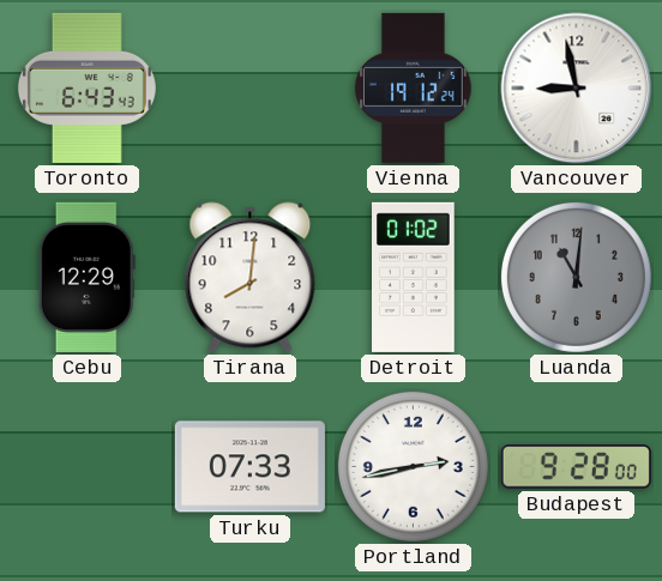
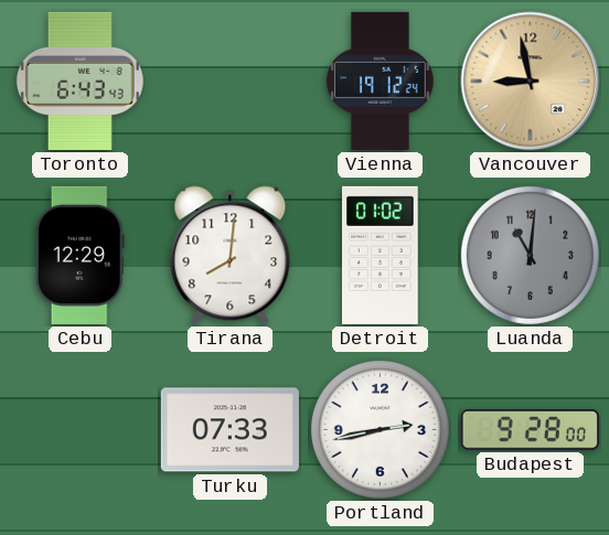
Vancouver dial: white -> champagne
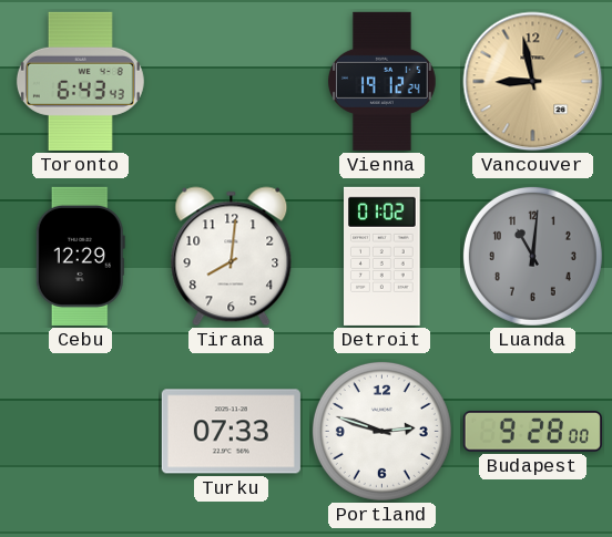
Portland: 2:43 -> 2:48
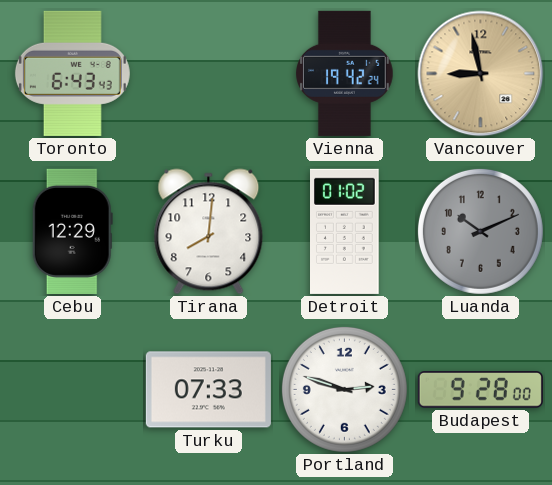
Vienna: 19:12 -> 19:42
Luanda: 11:01 -> 10:11
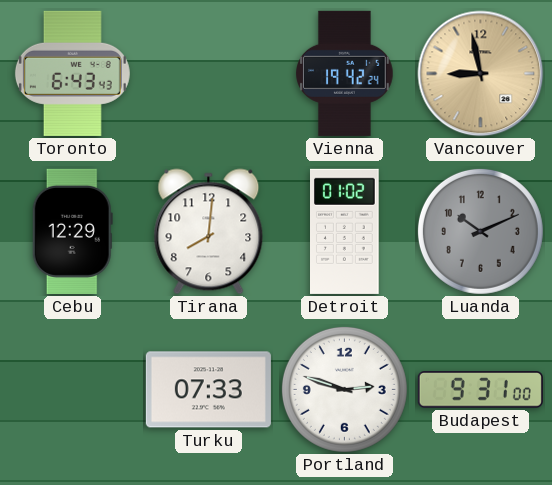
Budapest: 9:28 -> 9:31
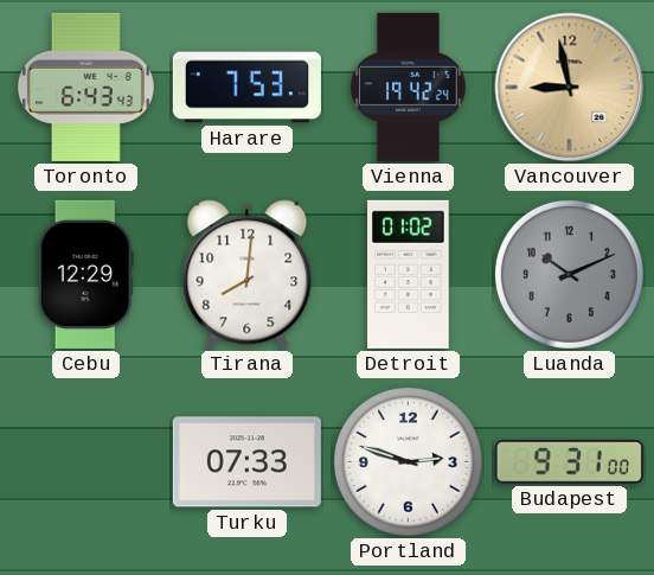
Harare: none -> 7:53
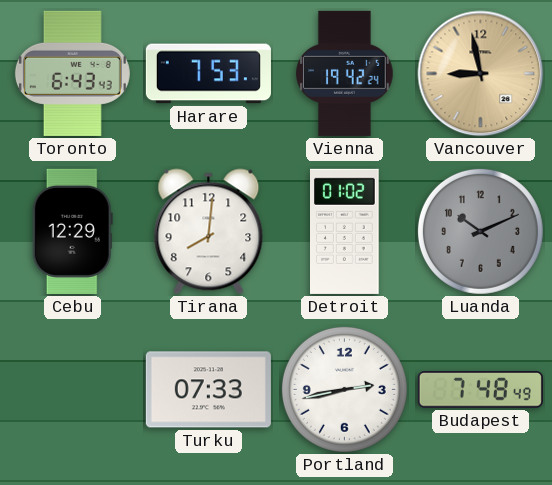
Portland: 2:48 -> 2:43
Budapest: 9:31 -> 7:48
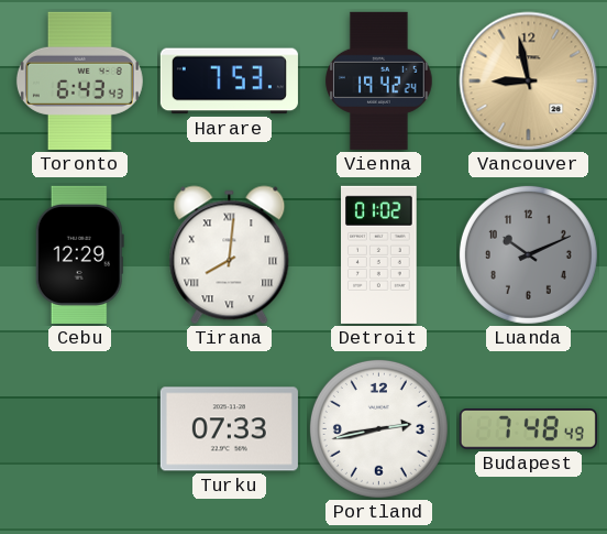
Tirana numerals: Arabic -> Roman
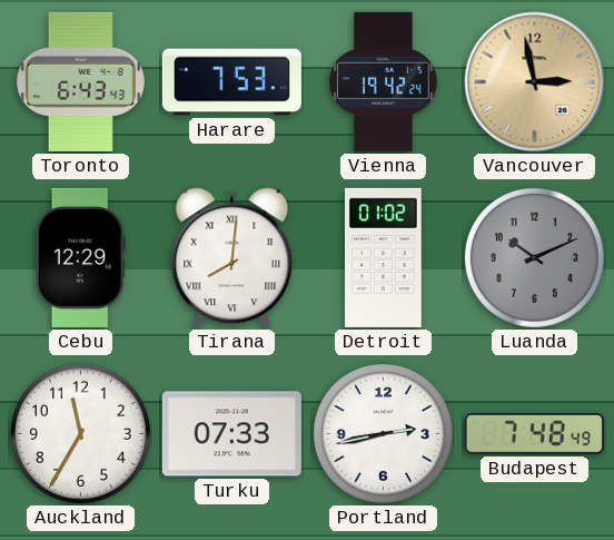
Vancouver: 8:58 -> 2:58
Auckland: none -> 11:35
